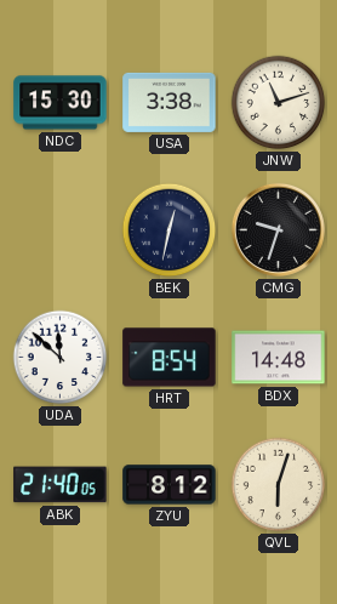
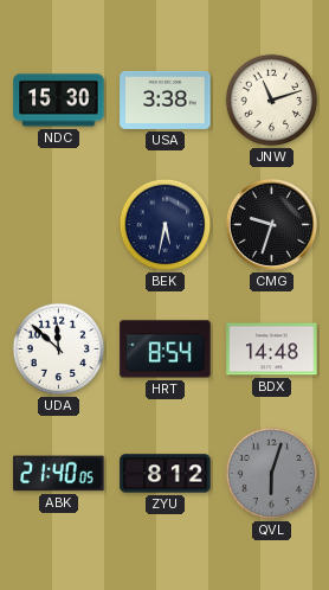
BEK: 12:32 -> 5:32
QVL dial: cream -> grey
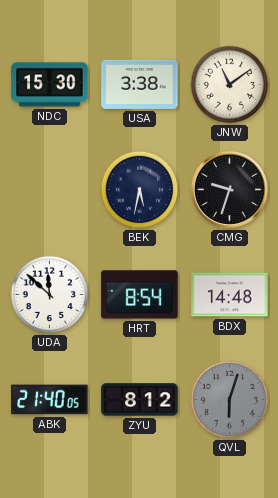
JNW: 11:12 -> 11:09
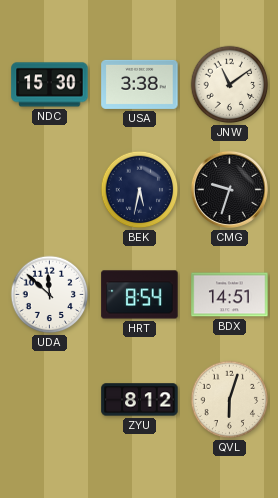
BDX: 14:48 -> 14:51
ABK: 21:40 -> none
QVL dial: grey -> cream
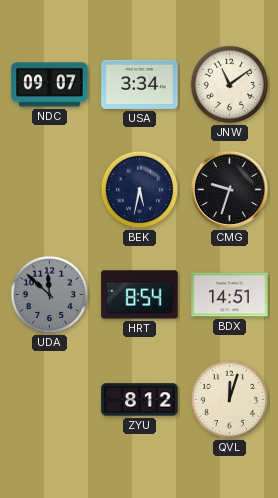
NDC: 15:30 -> 09:07
USA: 3:38 -> 3:34
UDA dial: white -> grey
QVL: 6:03 -> 12:03
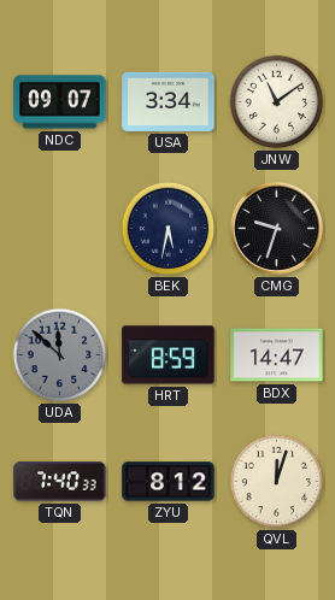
HRT: 8:54 -> 8:59
BDX: 14:51 -> 14:47
TQN: none -> 7:40
